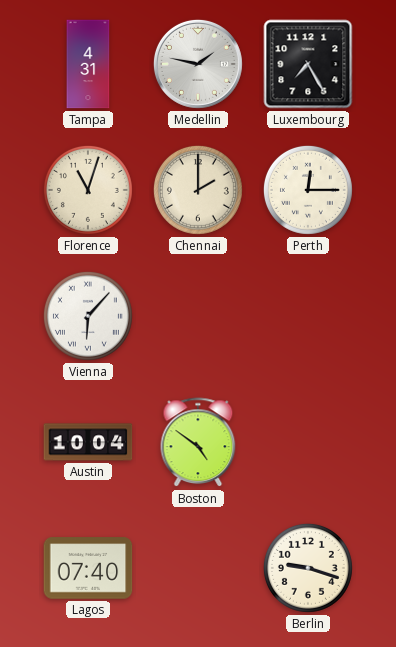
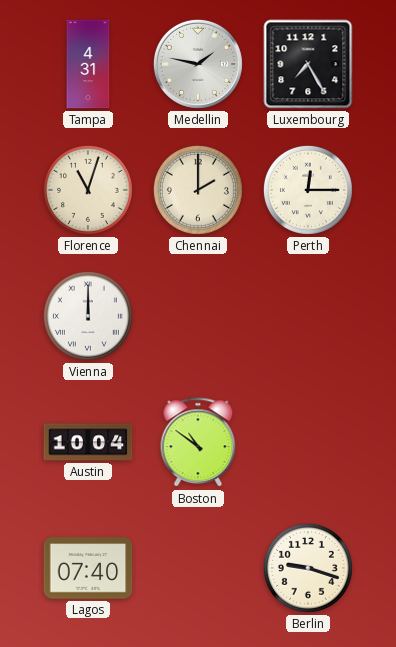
Vienna: 6:07 -> 12:00
Boston: 4:51 -> 10:51
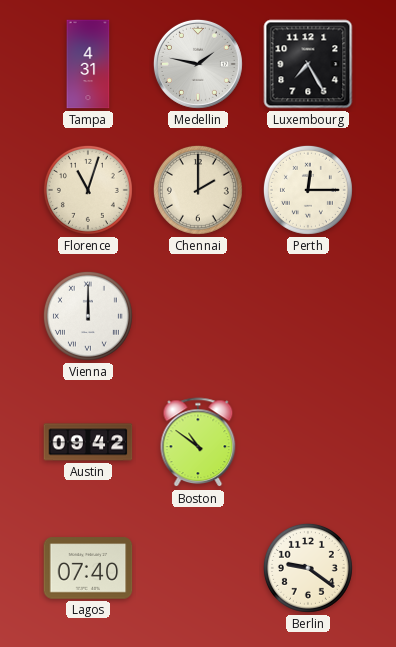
Austin: 10:04 -> 09:42
Berlin: 9:18 -> 9:21
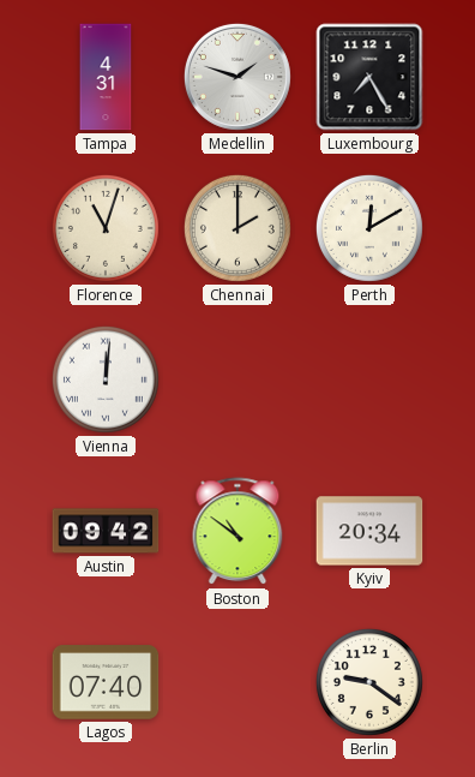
Medellin: 1:47 -> 1:48
Perth: 12:15 -> 12:10
Vienna: 12:00 -> 12:01
Kyiv: none -> 20:34
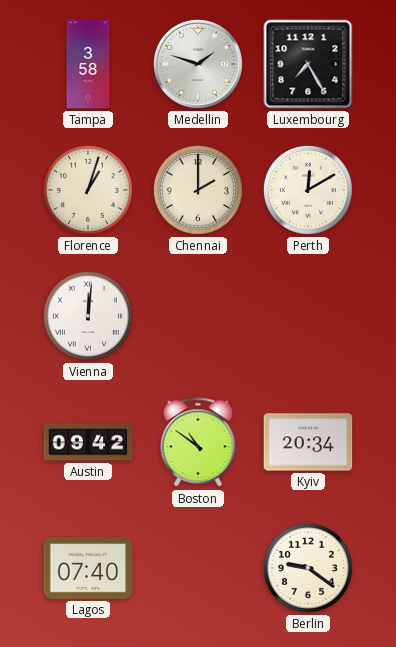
Tampa: 4:31 -> 3:58
Florence: 11:03 -> 1:03
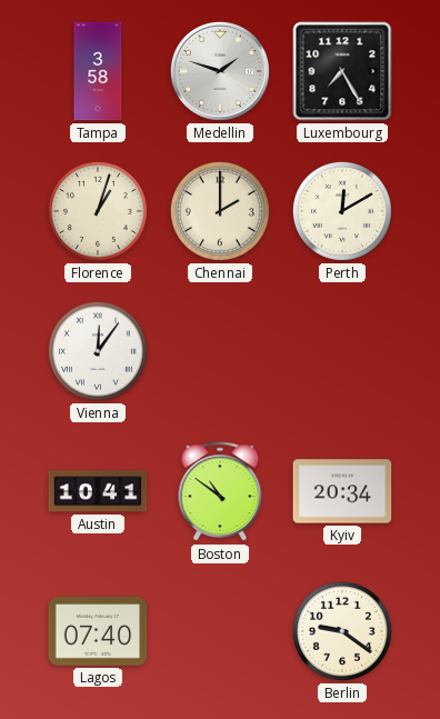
Vienna: 12:01 -> 12:06
Austin: 09:42 -> 10:41
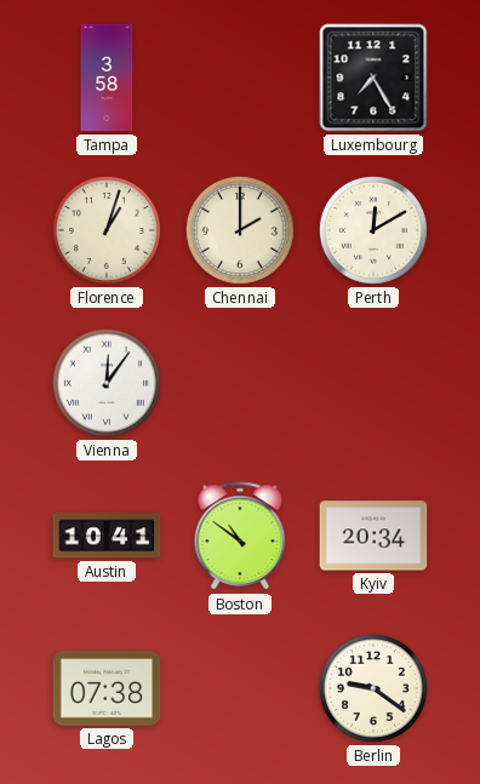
Medellin: 1:48 -> none
Lagos: 07:40 -> 07:38
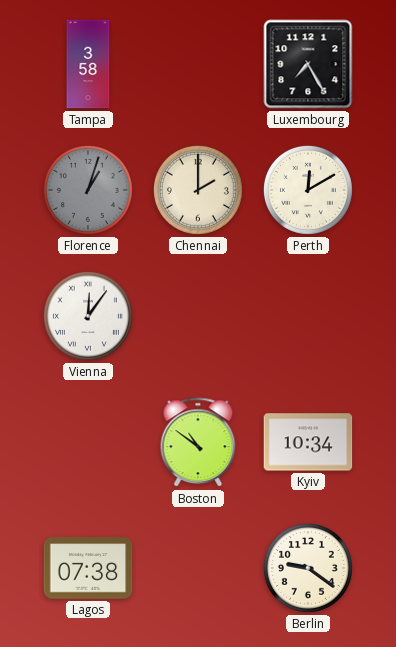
Florence dial: cream -> grey
Austin: 10:41 -> none
Kyiv: 20:34 -> 10:34
